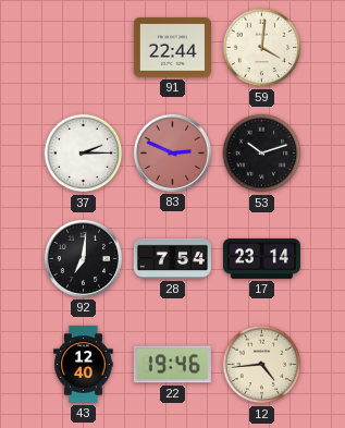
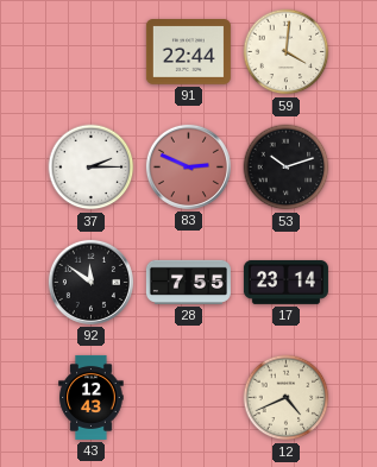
92: 7:01 -> 11:51
28: 7:54 -> 7:55
43: 12:40 -> 12:43
22: 19:46 -> none
12: 4:44 -> 4:41
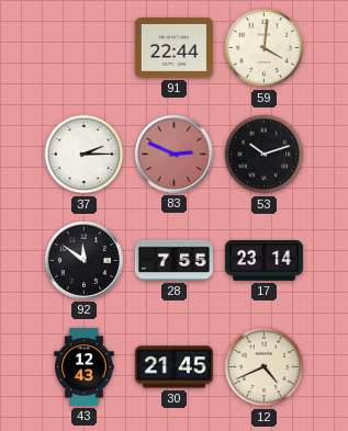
30: none -> 21:45
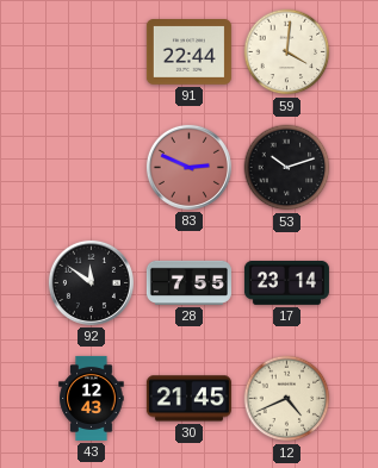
37: 2:15 -> none
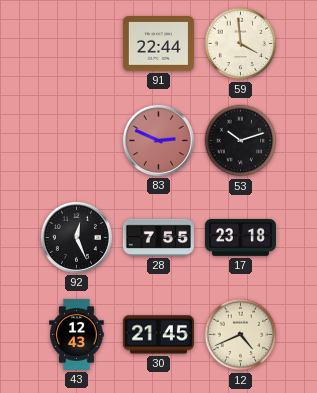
59: 4:01 -> 3:59
92: 11:51 -> 12:26
17: 23:14 -> 23:18
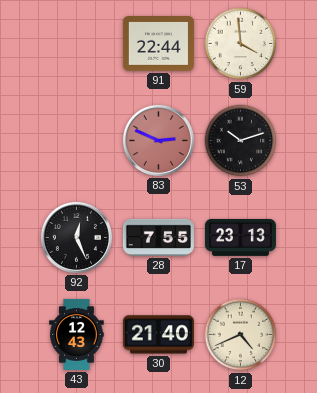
17: 23:18 -> 23:13
30: 21:45 -> 21:40
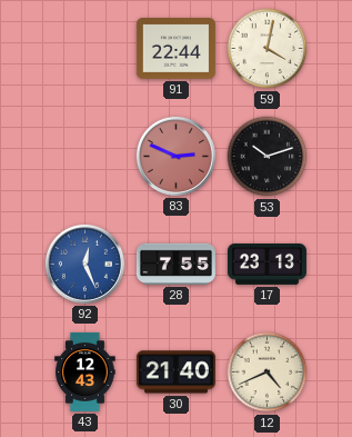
59: 3:59 -> 4:02
92 dial: black -> blue
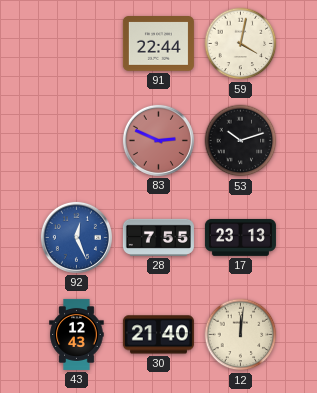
12: 4:41 -> 12:01
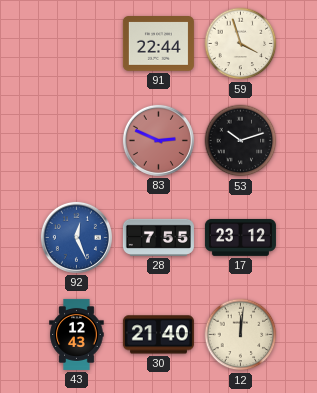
59: 4:02 -> 3:57
17: 23:13 -> 23:12
